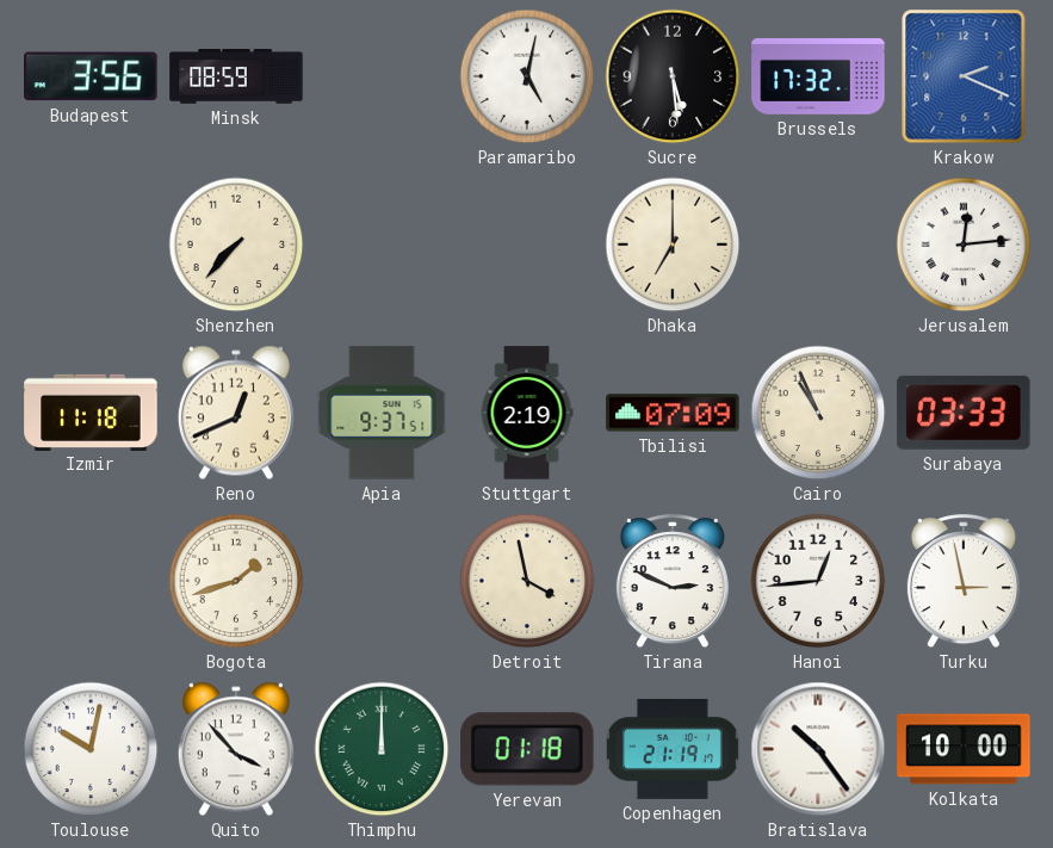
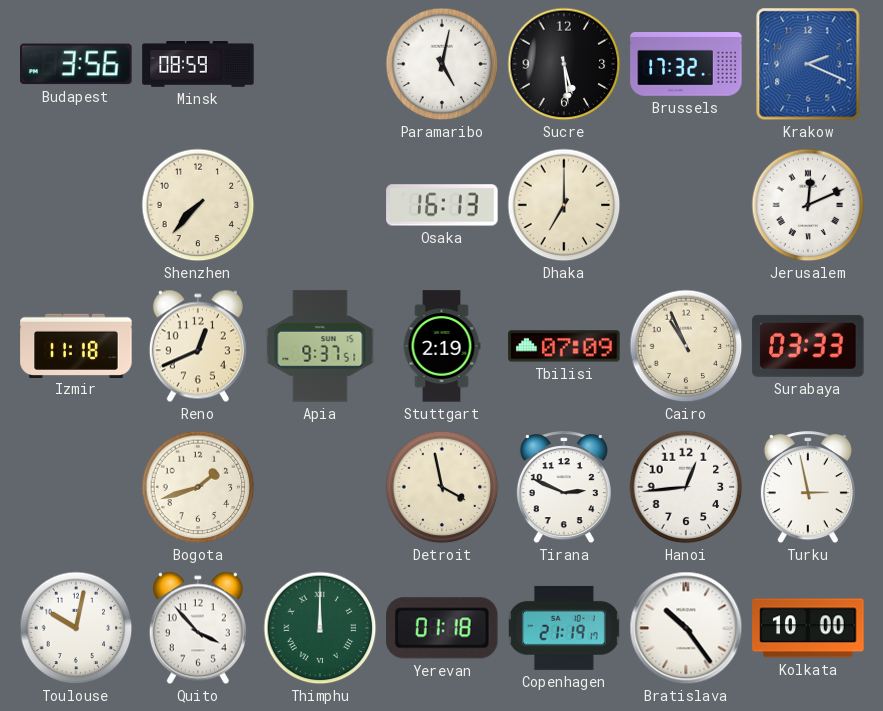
Osaka: none -> 16:13
Jerusalem: 12:14 -> 12:11
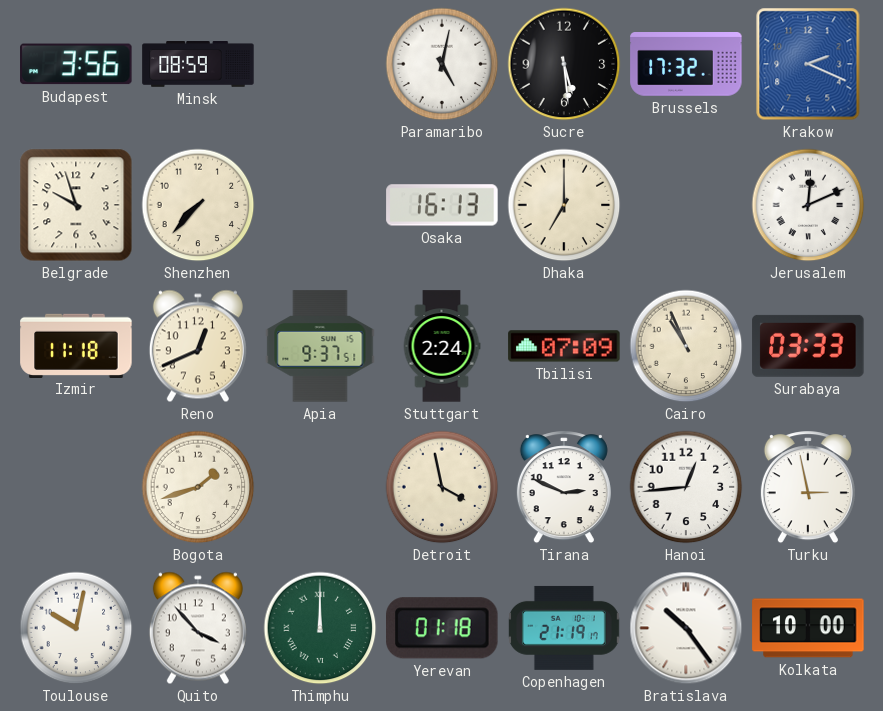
Belgrade: none -> 9:57
Stuttgart: 2:19 -> 2:24
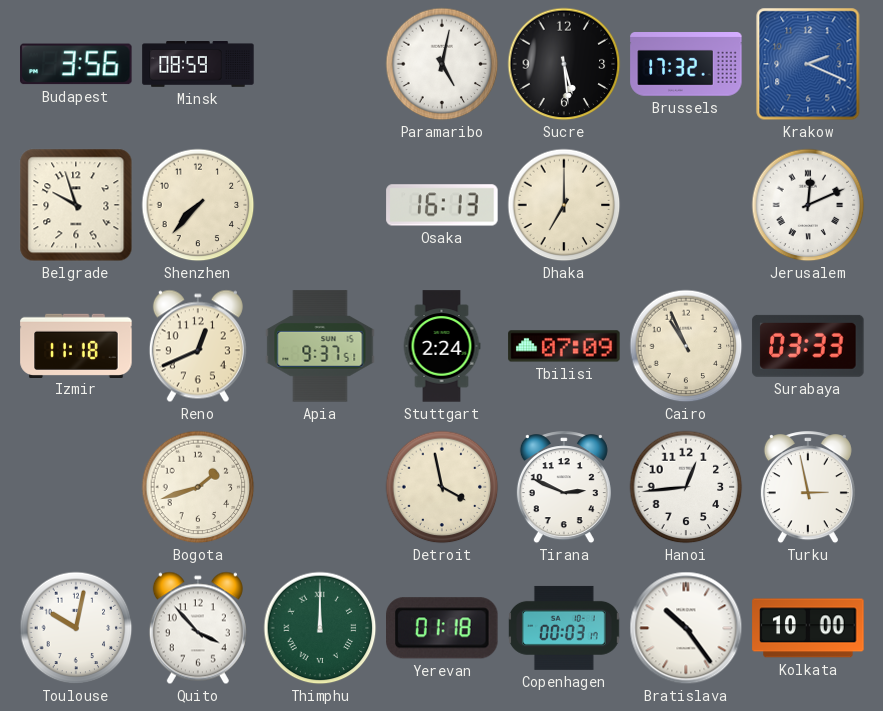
Copenhagen: 21:19 -> 00:03
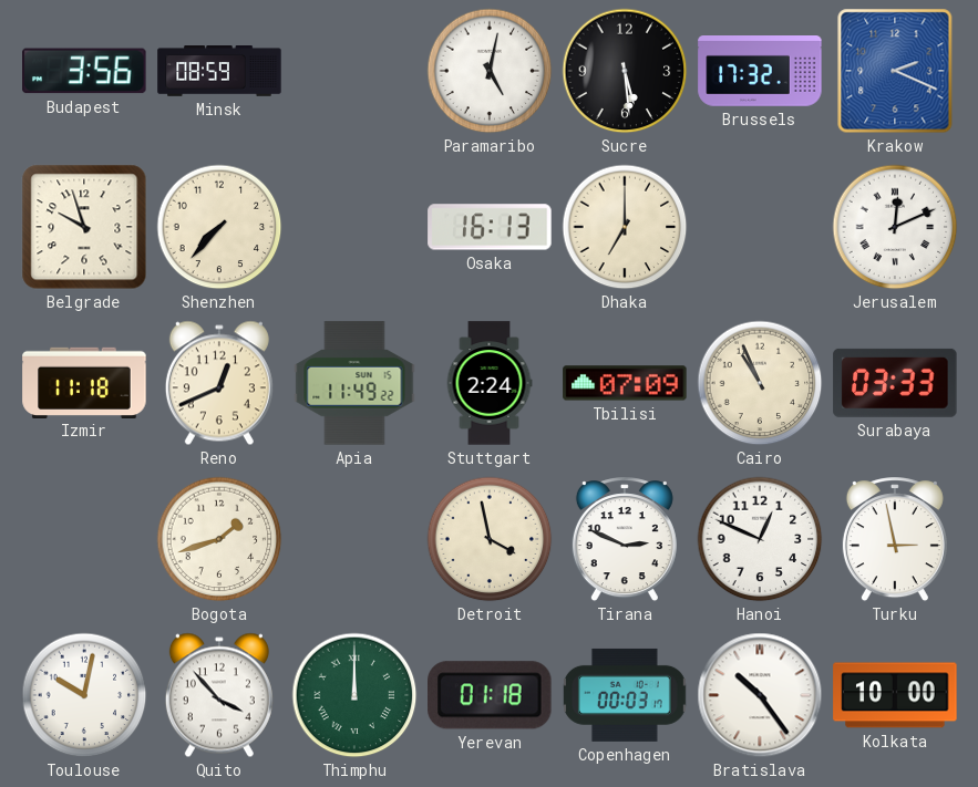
Apia: 9:37 -> 11:49
Hanoi: 12:44 -> 12:49
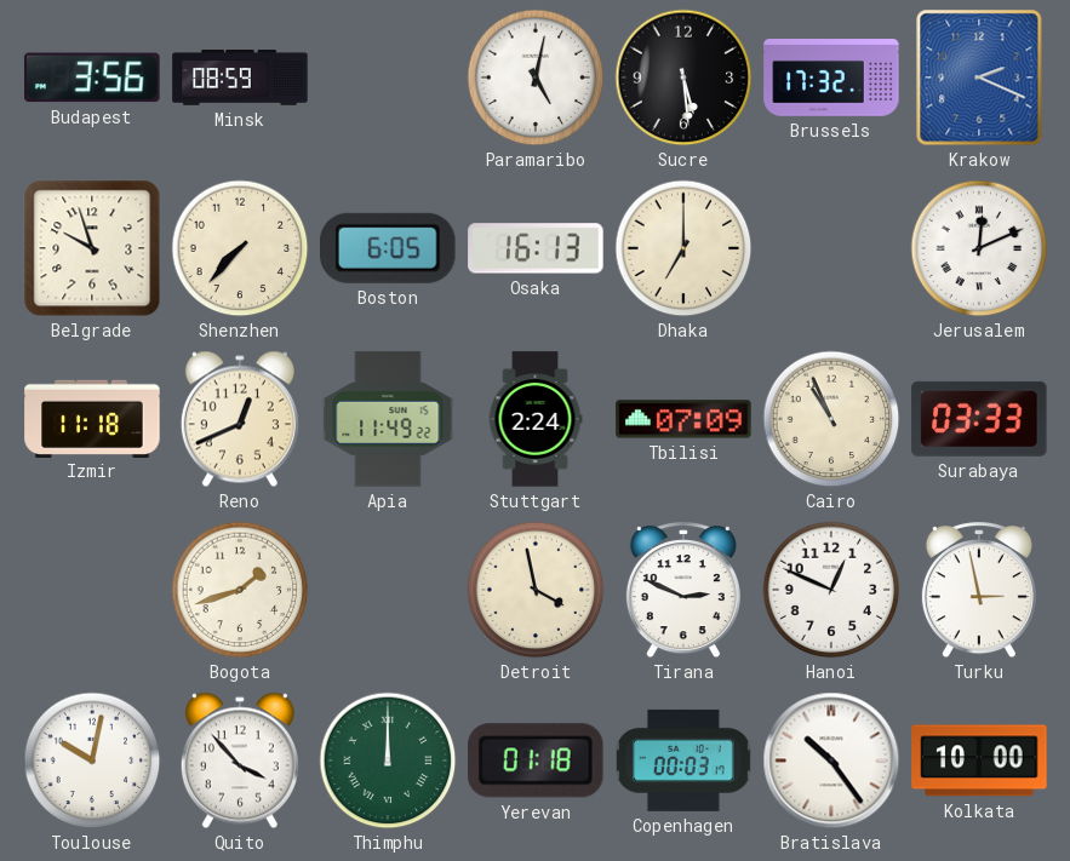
Boston: none -> 6:05
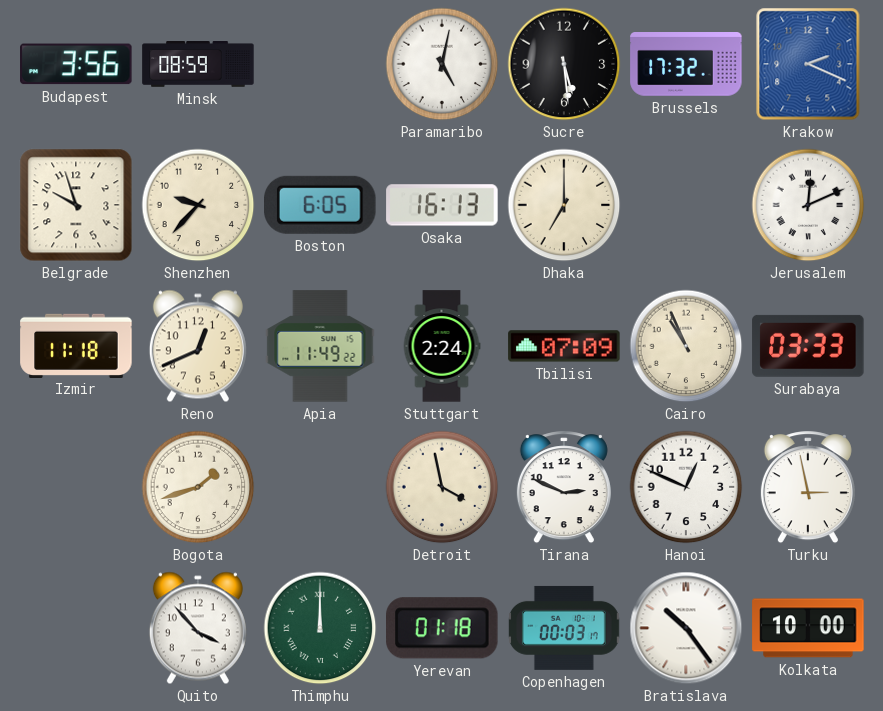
Shenzhen: 7:37 -> 9:37
Toulouse: 10:02 -> none
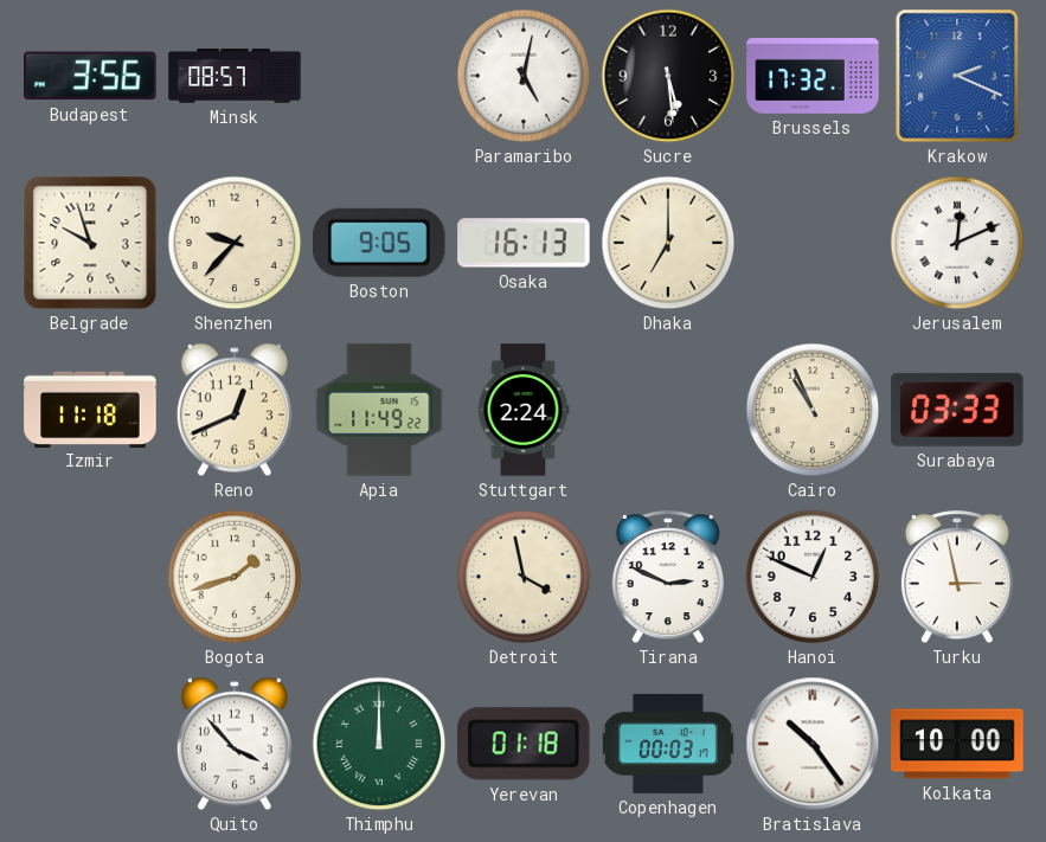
Minsk: 08:59 -> 08:57
Boston: 6:05 -> 9:05
Tbilisi: 07:09 -> none
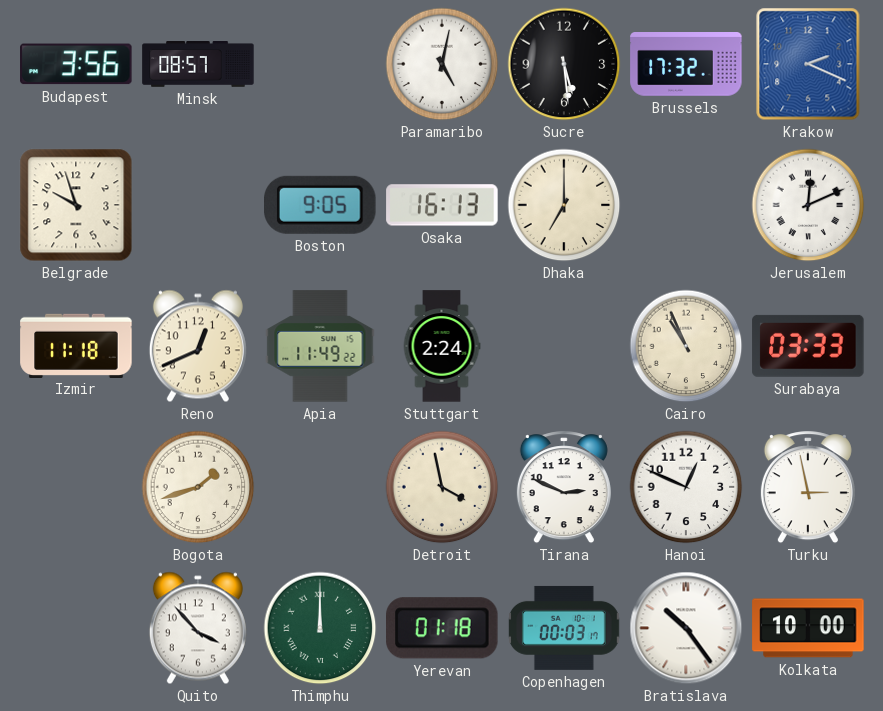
Shenzhen: 9:37 -> none
